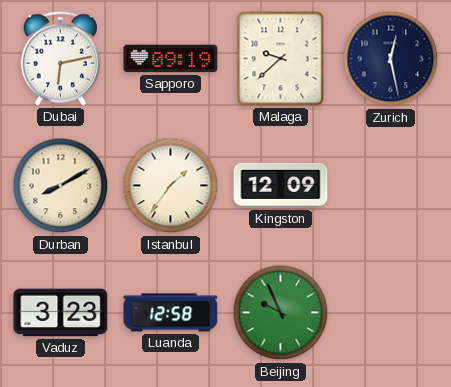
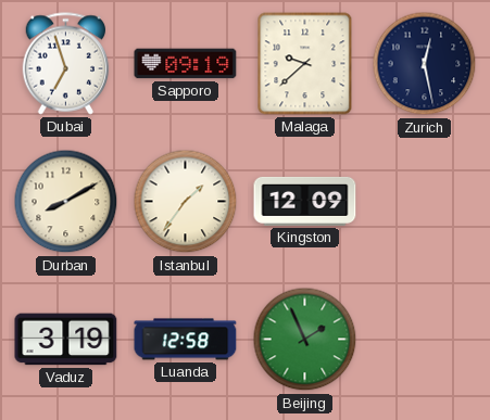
Dubai: 6:13 -> 6:57
Vaduz: 3:23 -> 3:19
Beijing: 9:56 -> 1:56
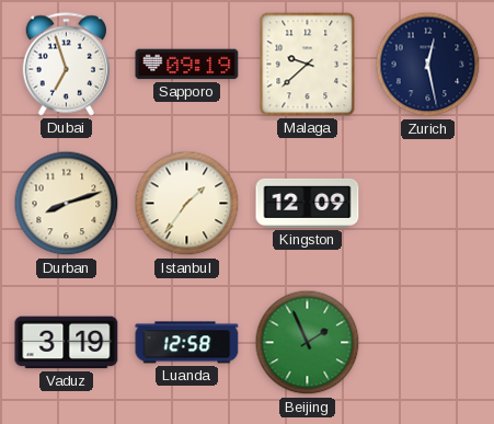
Durban: 8:10 -> 8:12
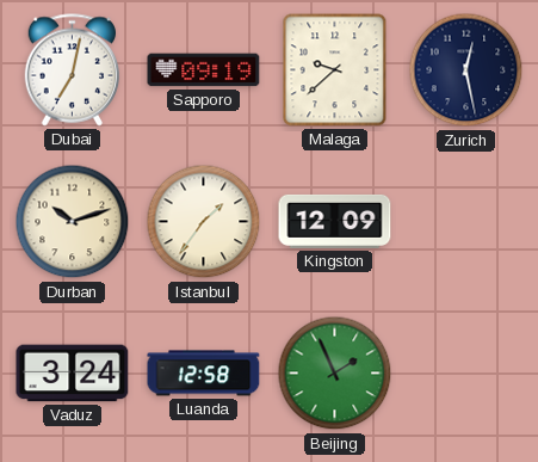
Dubai: 6:57 -> 7:02
Durban: 8:12 -> 10:12
Vaduz: 3:19 -> 3:24
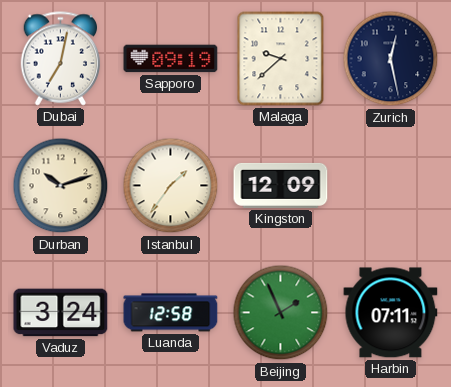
Harbin: none -> 07:11
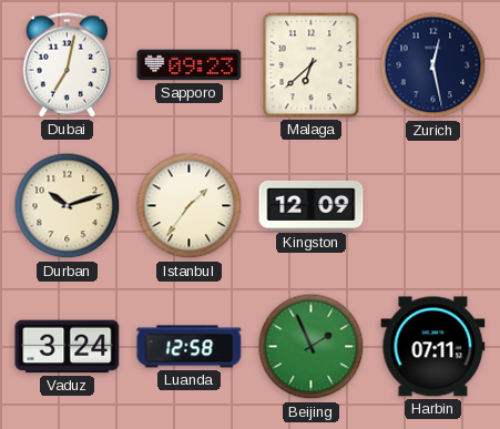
Sapporo: 09:19 -> 09:23
Malaga: 9:38 -> 6:38
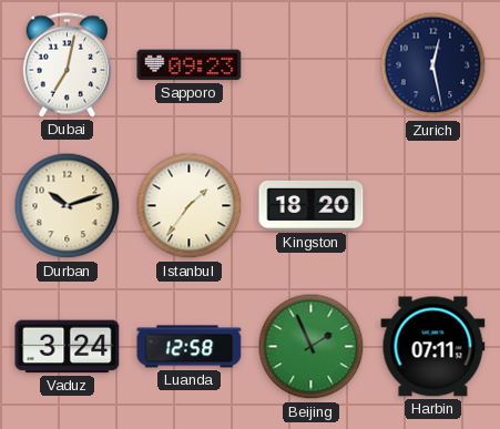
Malaga: 6:38 -> none
Kingston: 12:09 -> 18:20
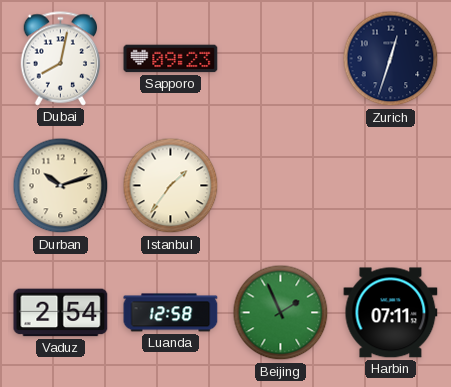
Dubai: 7:02 -> 8:02
Zurich: 12:28 -> 12:33
Kingston: 18:20 -> none
Vaduz: 3:24 -> 2:54
